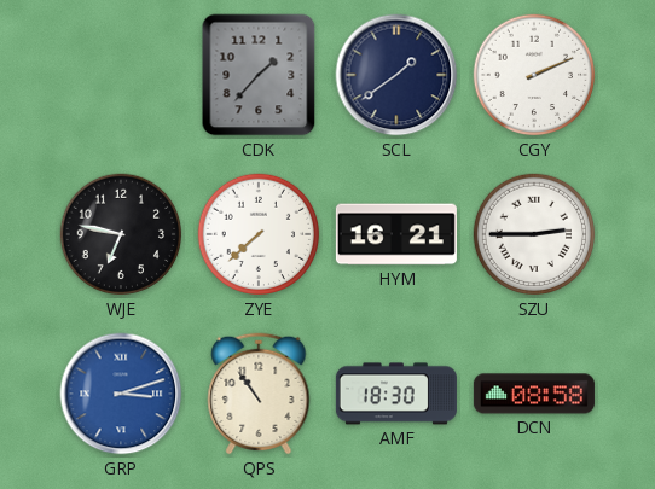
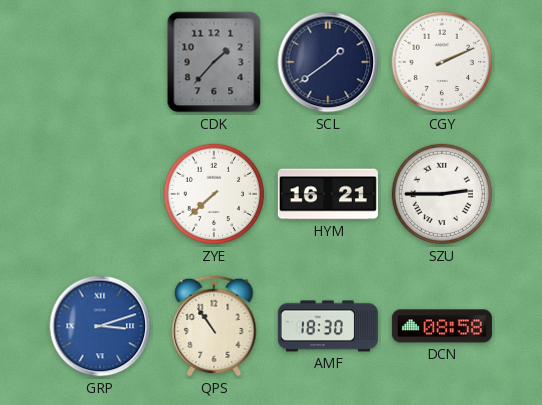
WJE: 6:47 -> none
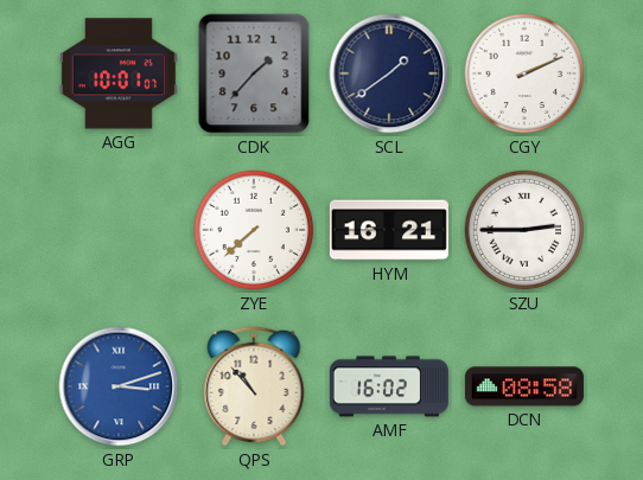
AGG: none -> 10:01
QPS: 10:54 -> 10:53
AMF: 18:30 -> 16:02
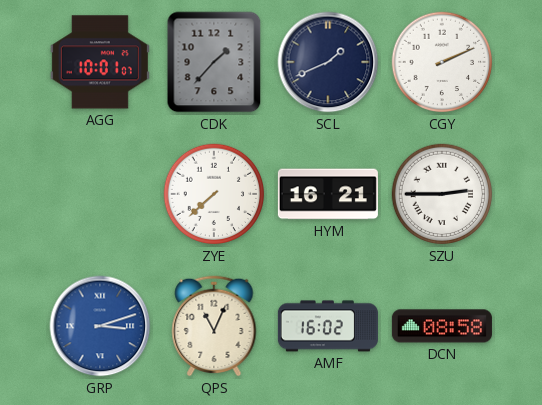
SCL: 1:39 -> 1:41
QPS: 10:53 -> 11:04
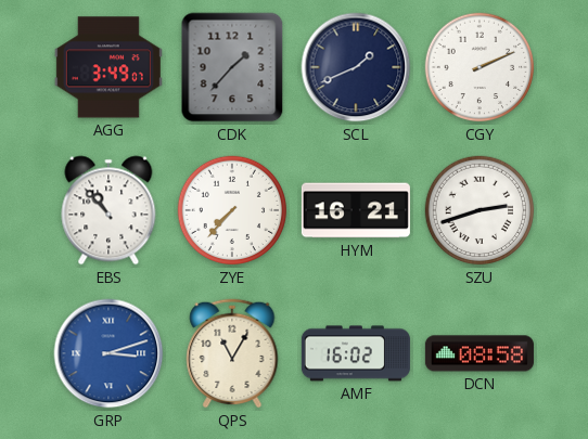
AGG: 10:01 -> 3:49
EBS: none -> 10:53
ZYE: 7:38 -> 7:37
SZU: 2:45 -> 2:42
QPS: 11:04 -> 11:05
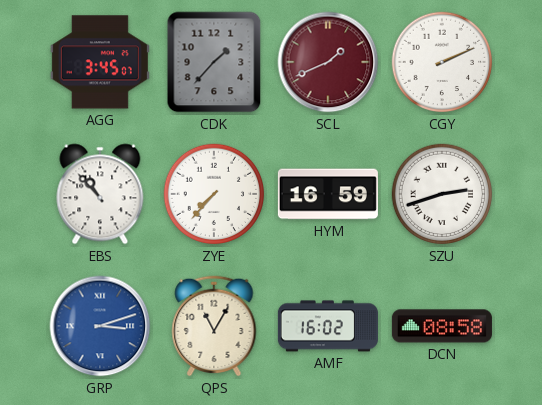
AGG: 3:49 -> 3:45
SCL dial: navy -> burgundy
HYM: 16:21 -> 16:59
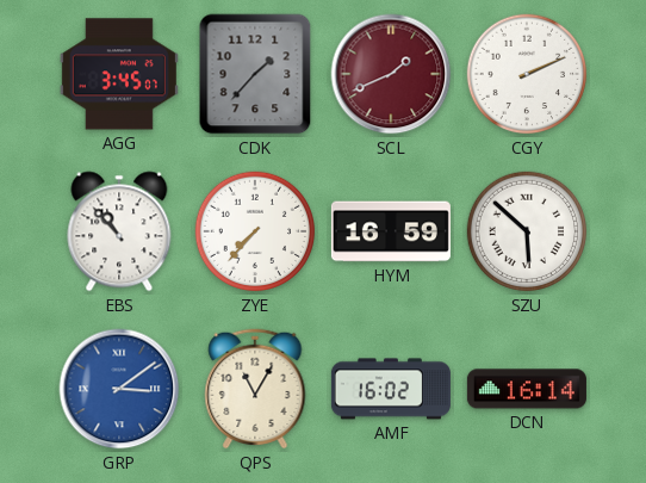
SZU: 2:42 -> 5:52
GRP: 3:12 -> 3:09
DCN: 08:58 -> 16:14
